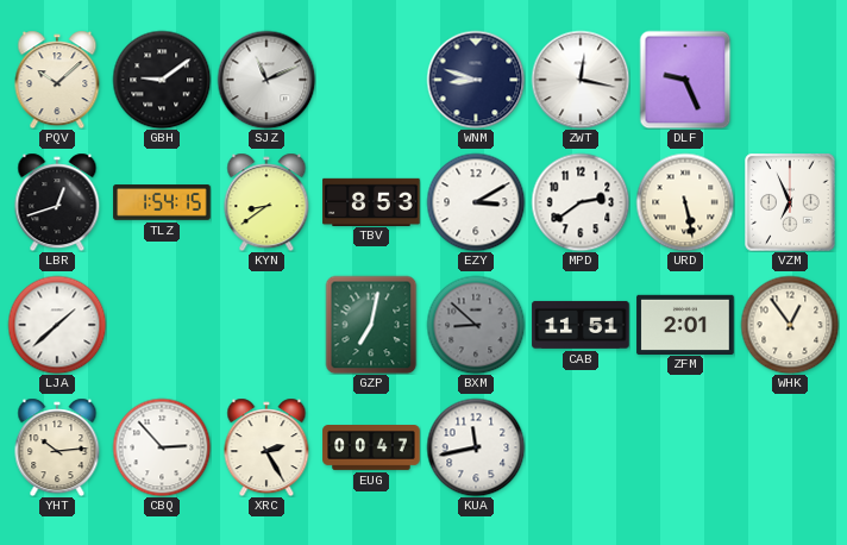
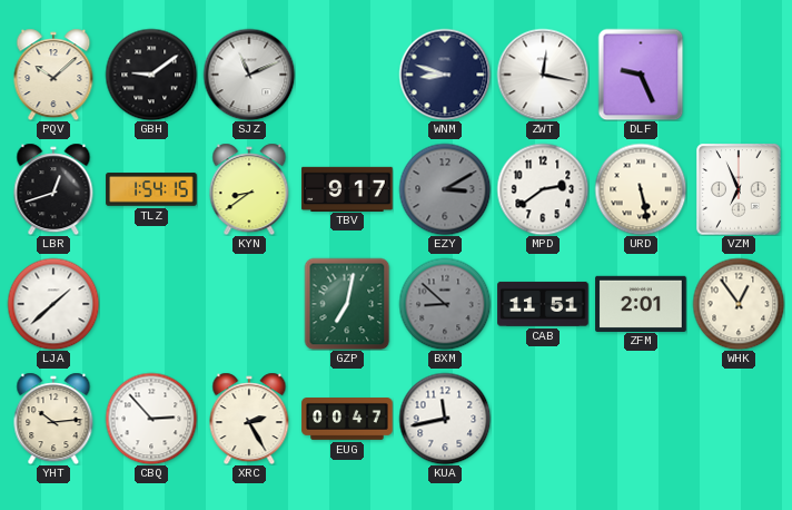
TBV: 8:53 -> 9:17
EZY dial: white -> grey
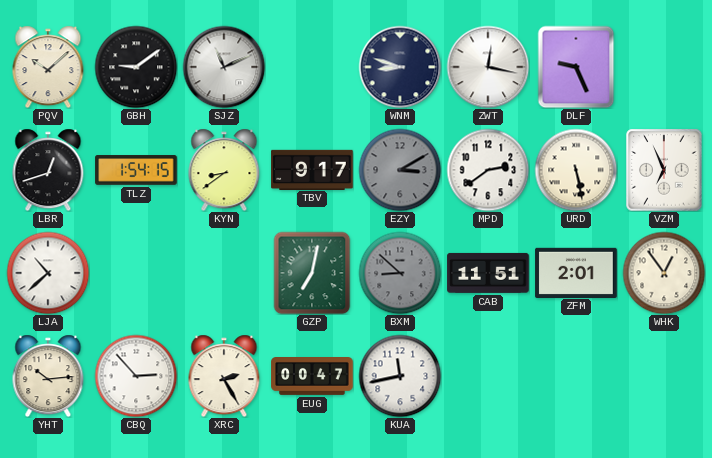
LJA: 1:38 -> 10:38
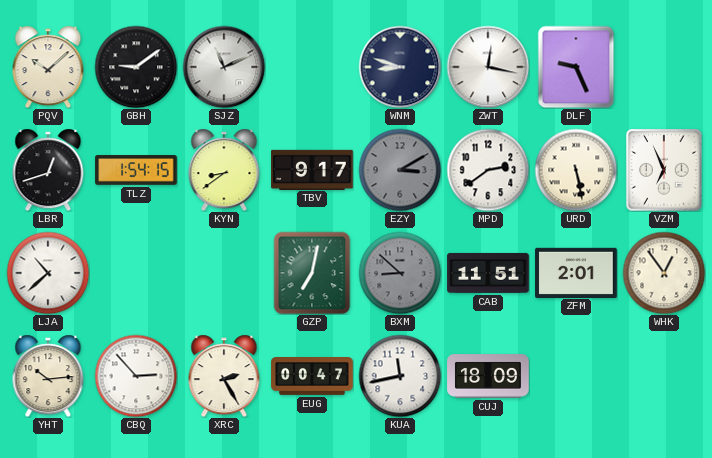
CUJ: none -> 18:09
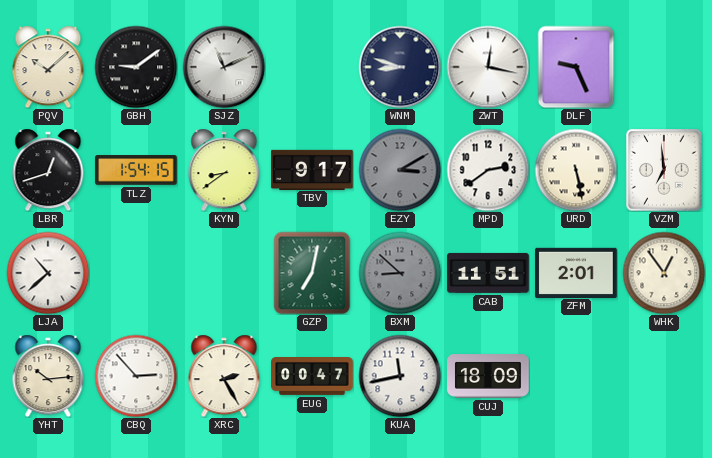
VZM: 6:56 -> 6:59
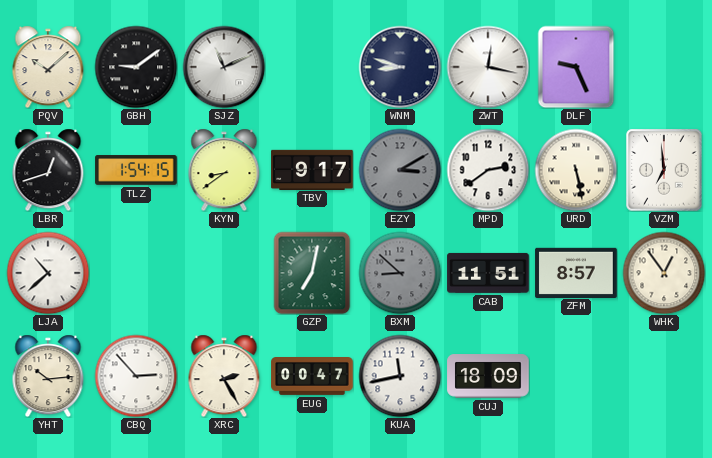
ZFM: 2:01 -> 8:57
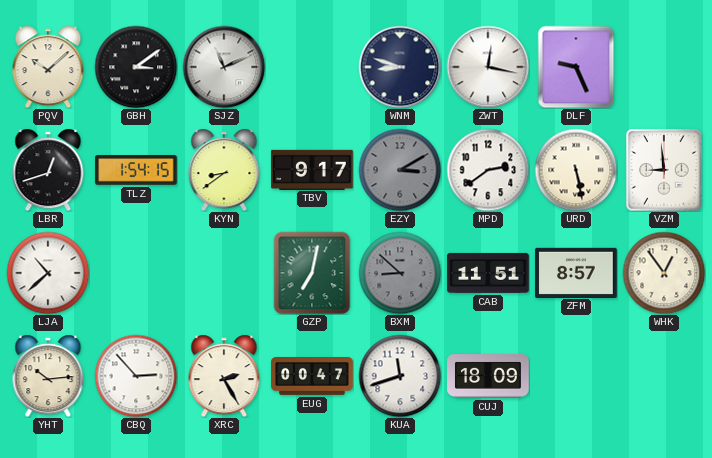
GBH: 9:09 -> 3:09
VZM: 6:59 -> 8:59
KUA: 11:43 -> 11:42
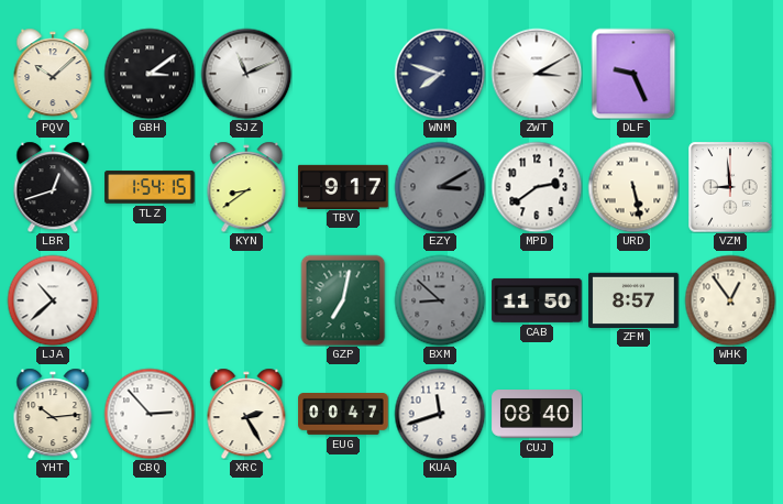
WNM: 8:48 -> 7:48
ZWT: 12:17 -> 3:10
CAB: 11:51 -> 11:50
CUJ: 18:09 -> 08:40
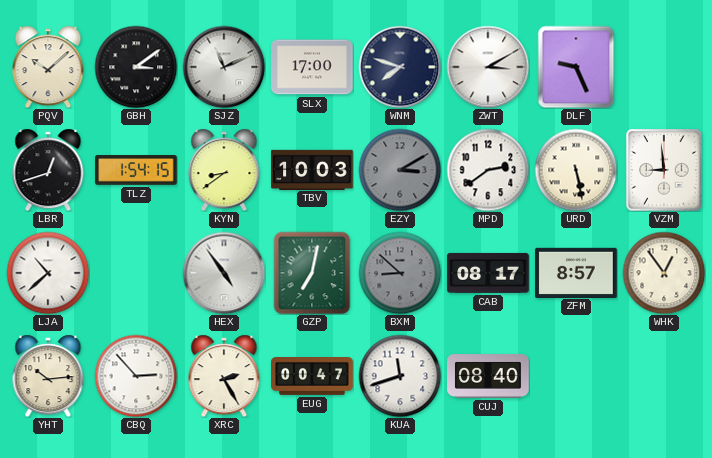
SLX: none -> 17:00
TBV: 9:17 -> 10:03
HEX: none -> 4:54
CAB: 11:50 -> 08:17
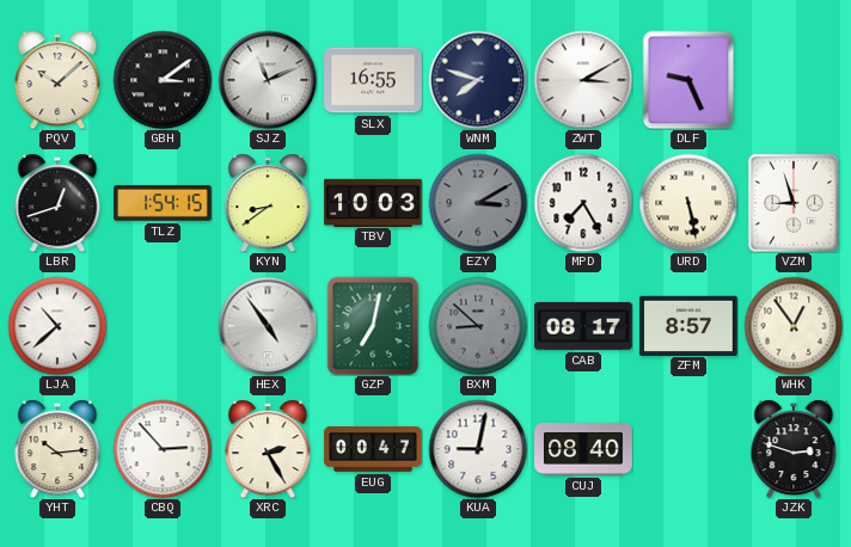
SLX: 17:00 -> 16:55
MPD: 2:39 -> 7:25
VZM: 8:59 -> 8:57
KUA: 11:42 -> 9:02
JZK: none -> 2:48
